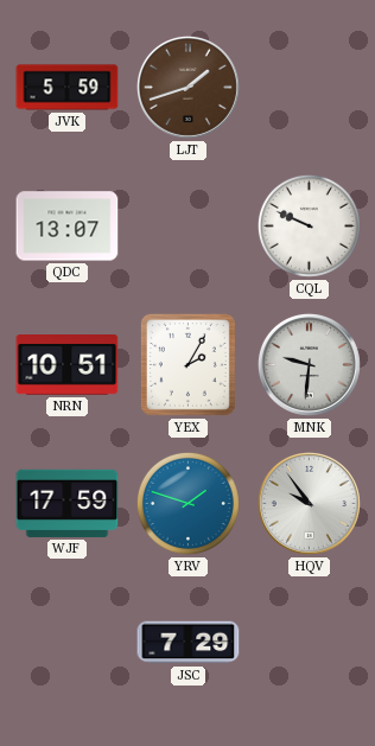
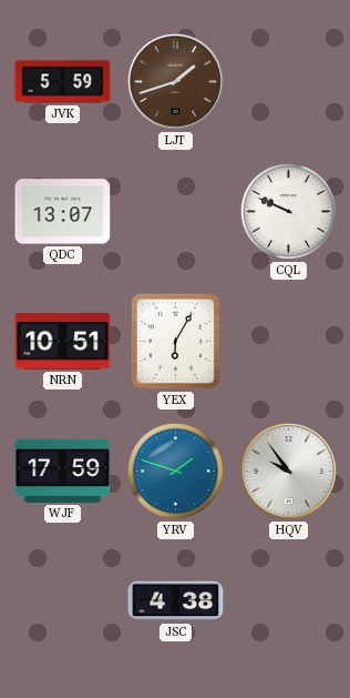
YEX: 2:05 -> 6:05
MNK: 9:31 -> none
JSC: 7:29 -> 4:38
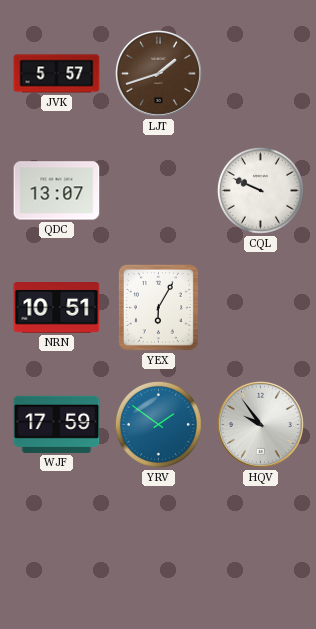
JVK: 5:59 -> 5:57
YRV: 1:48 -> 1:51
JSC: 4:38 -> none
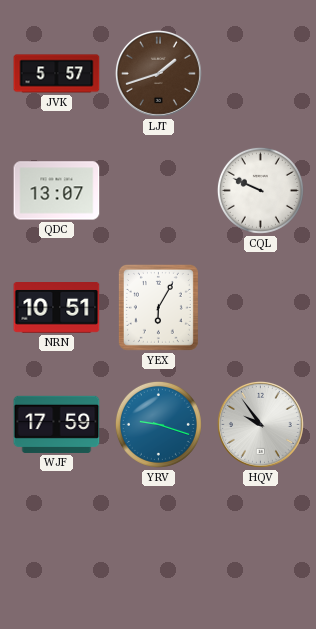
YRV: 1:51 -> 9:18
